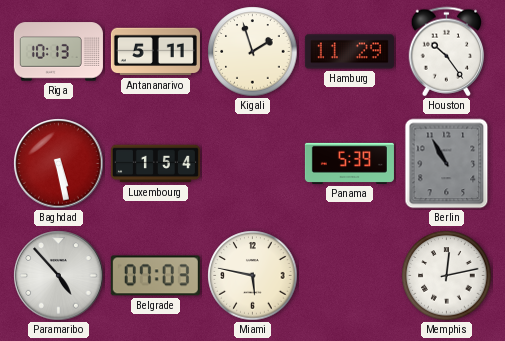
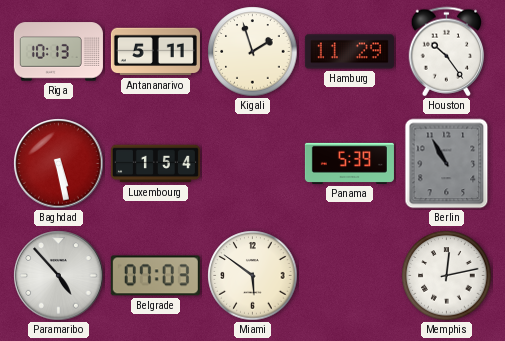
Miami: 5:47 -> 5:51
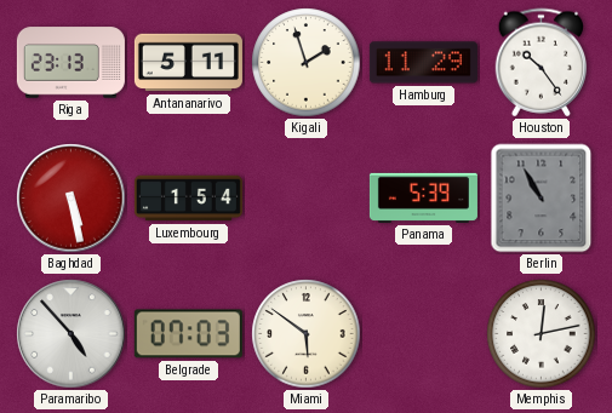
Riga: 10:13 -> 23:13
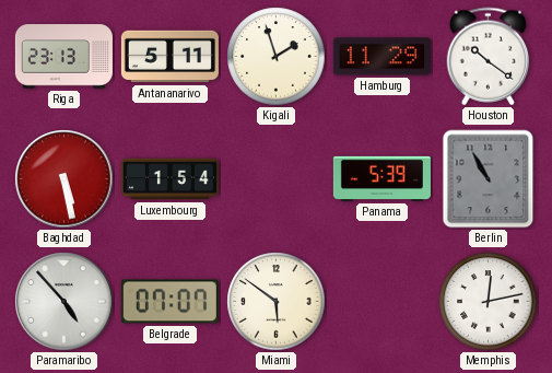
Houston: 10:24 -> 10:21
Belgrade: 07:03 -> 07:07
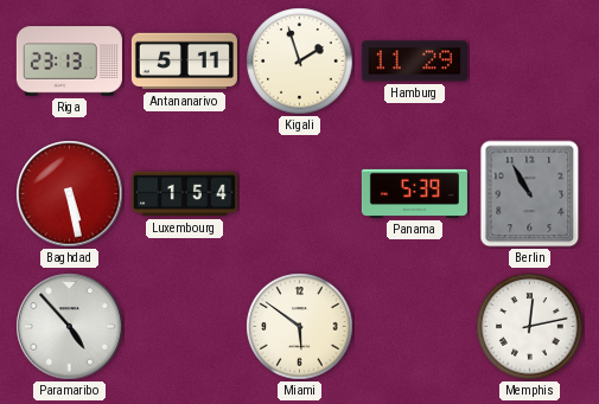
Houston: 10:21 -> none
Belgrade: 07:07 -> none
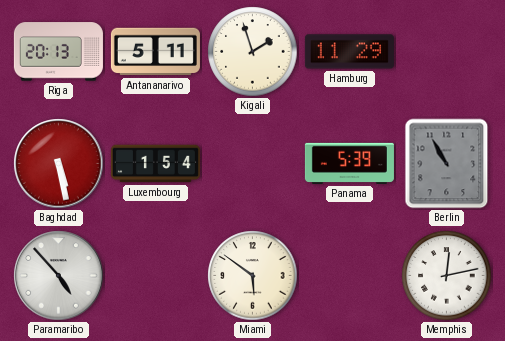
Riga: 23:13 -> 20:13
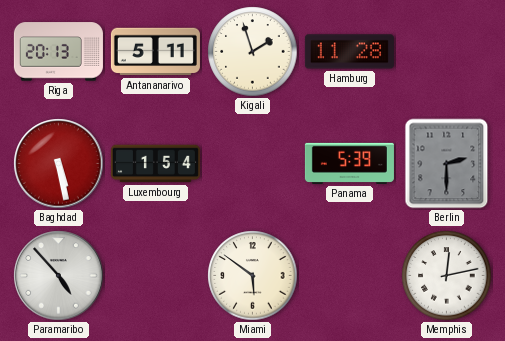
Hamburg: 11:29 -> 11:28
Berlin: 10:55 -> 2:30
